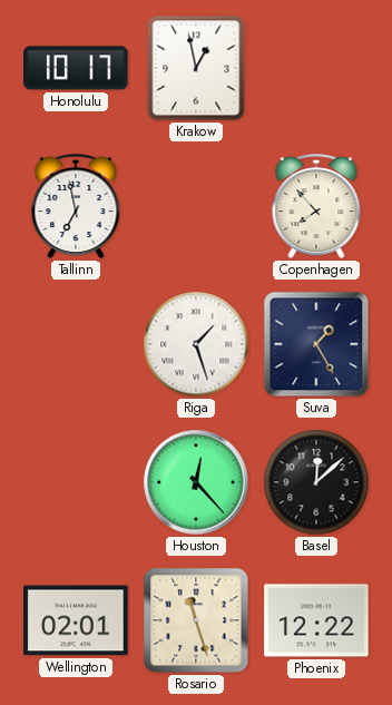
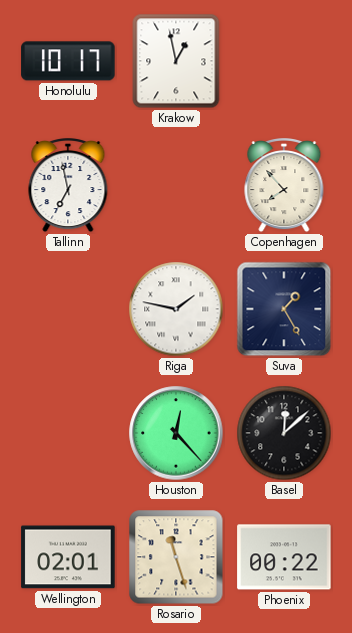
Riga: 1:27 -> 1:47
Phoenix: 12:22 -> 00:22
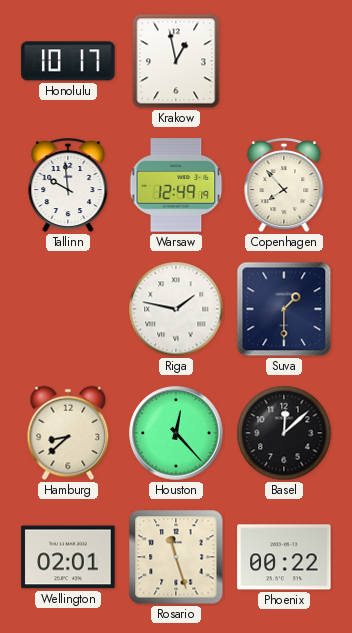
Tallinn: 6:58 -> 9:59
Warsaw: none -> 12:49
Suva: 1:25 -> 1:30
Hamburg: none -> 8:38
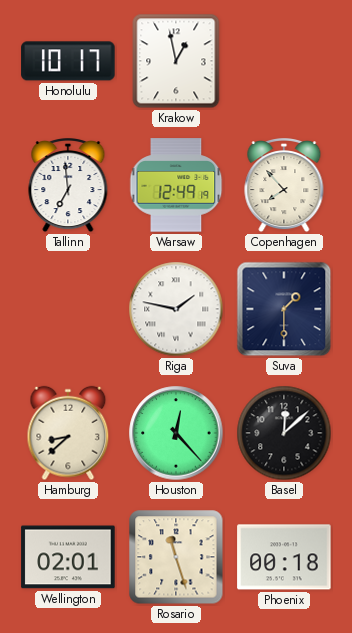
Tallinn: 9:59 -> 6:59
Phoenix: 00:22 -> 00:18
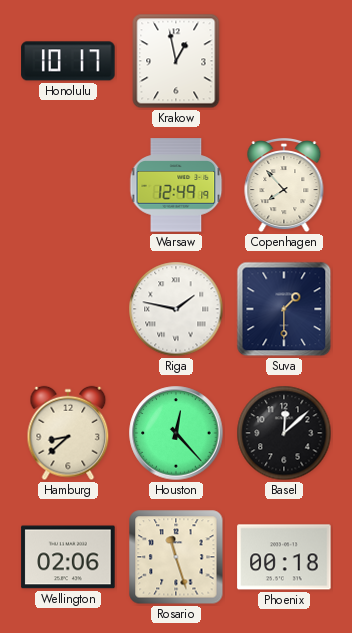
Tallinn: 6:59 -> none
Wellington: 02:01 -> 02:06
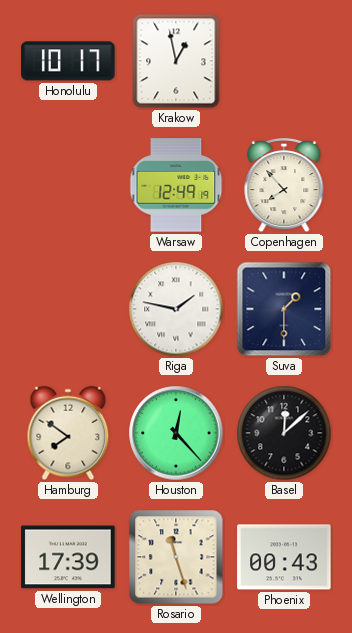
Hamburg: 8:38 -> 7:51
Wellington: 02:06 -> 17:39
Phoenix: 00:18 -> 00:43
